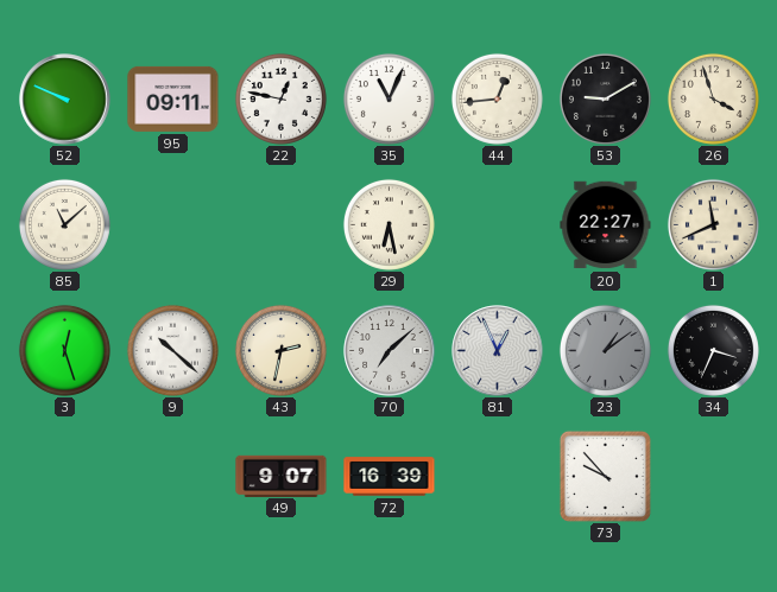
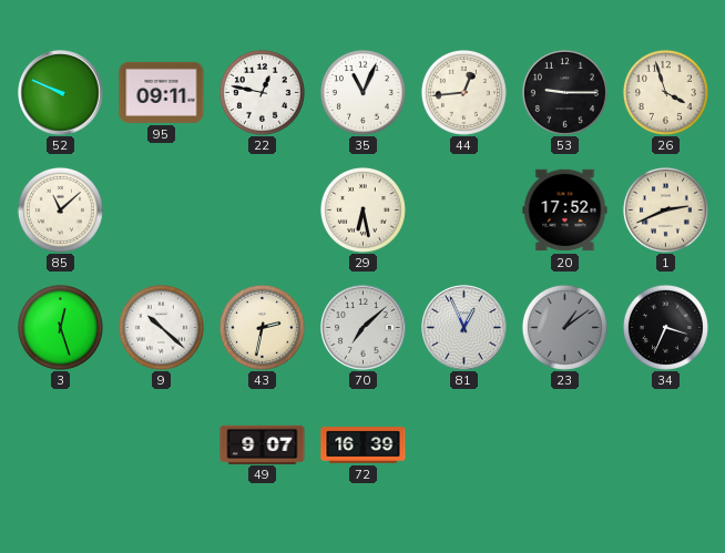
53: 9:10 -> 9:15
20: 22:27 -> 17:52
1: 11:41 -> 2:41
73: 9:53 -> none
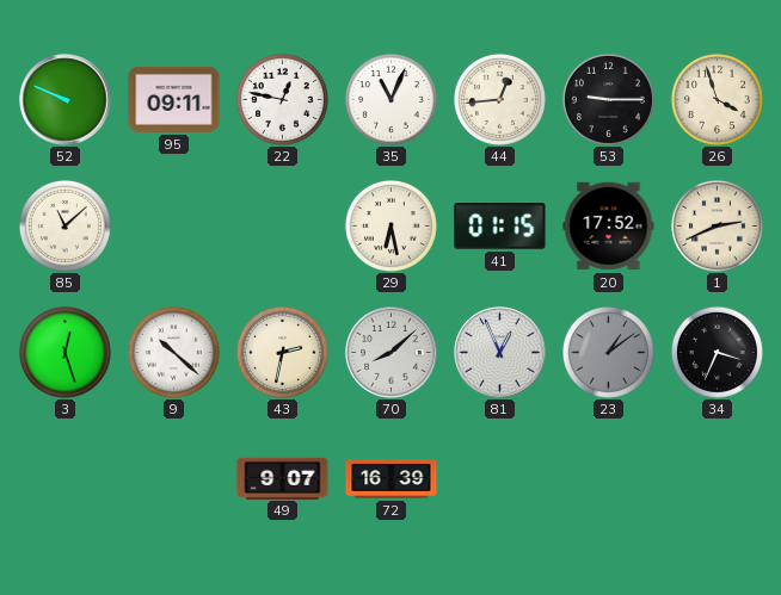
41: none -> 01:15
70: 7:08 -> 8:08
